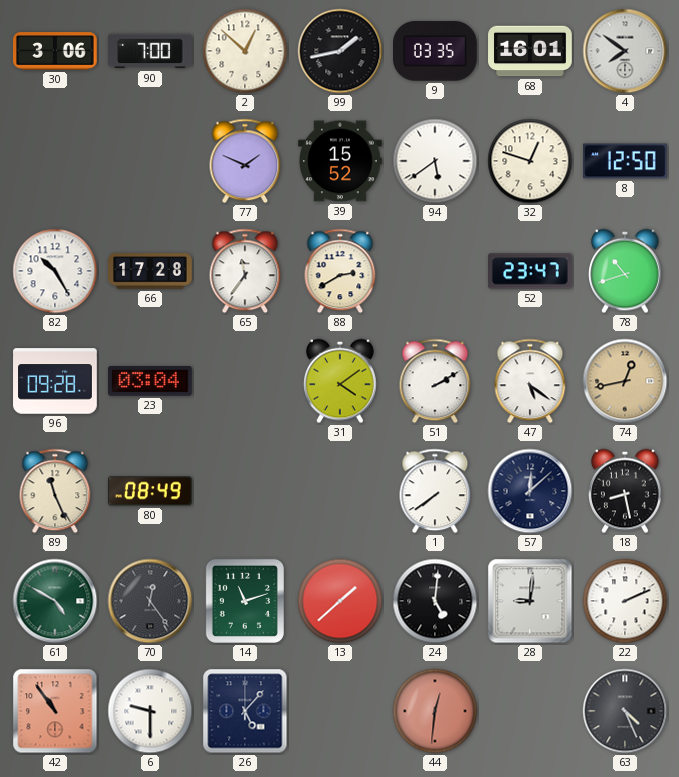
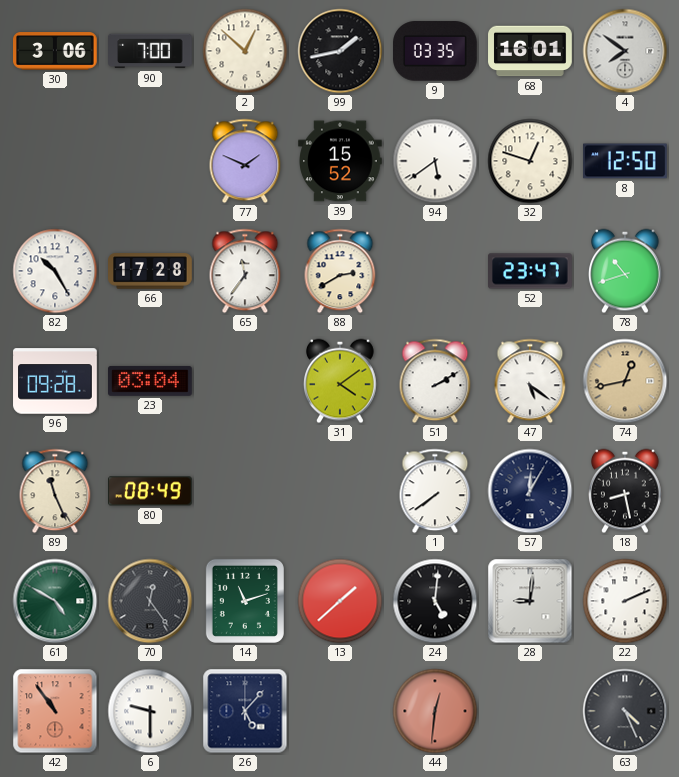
57: 12:08 -> 12:05
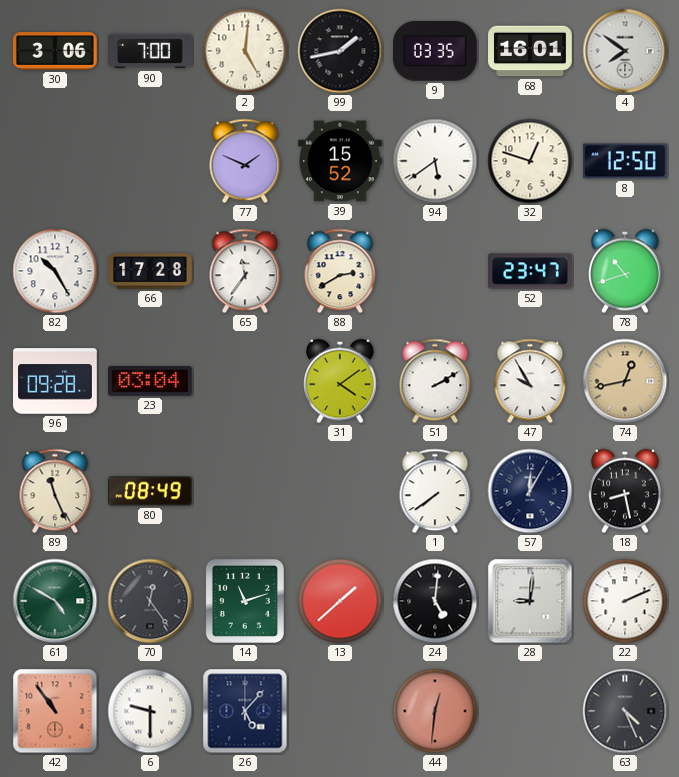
2: 12:52 -> 5:01
47: 5:21 -> 9:55
